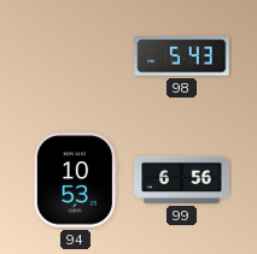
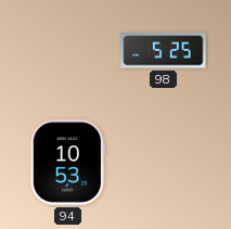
98: 5:43 -> 5:25
99: 6:56 -> none
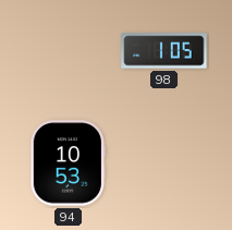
98: 5:25 -> 1:05
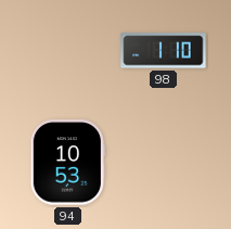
98: 1:05 -> 1:10
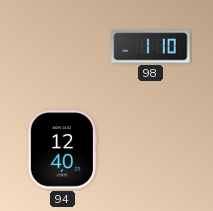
94: 10:53 -> 12:40
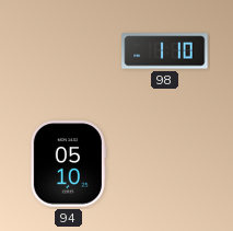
94: 12:40 -> 05:10
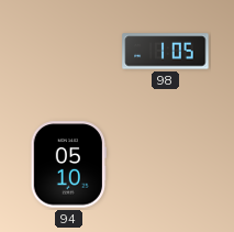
98: 1:10 -> 1:05
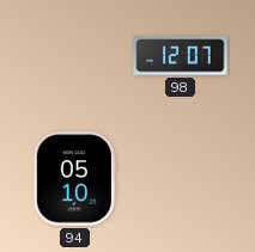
98: 1:05 -> 12:07
